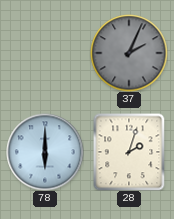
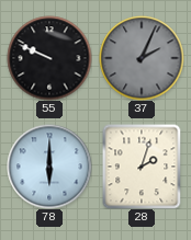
55: none -> 9:49
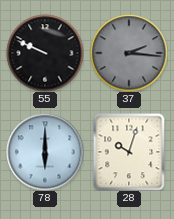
37: 2:04 -> 2:16
28: 2:03 -> 10:03
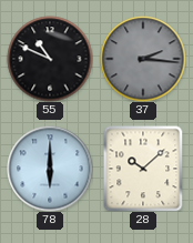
55: 9:49 -> 10:49
28: 10:03 -> 10:08
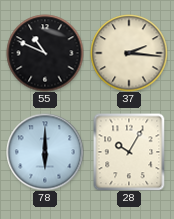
37 dial: grey -> cream
28: 10:08 -> 10:05
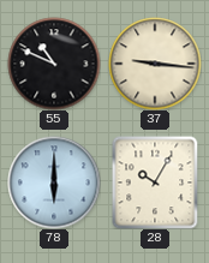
37: 2:16 -> 9:16
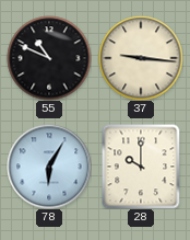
78: 6:00 -> 6:05
28: 10:05 -> 10:00
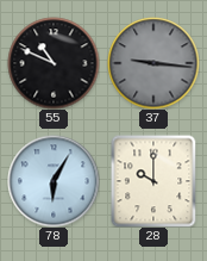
37 dial: cream -> grey
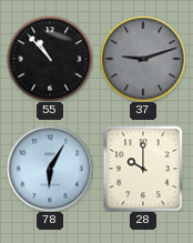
55: 10:49 -> 10:53
37: 9:16 -> 9:12
